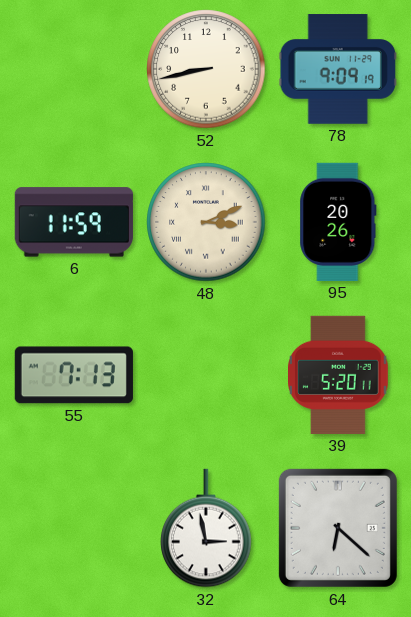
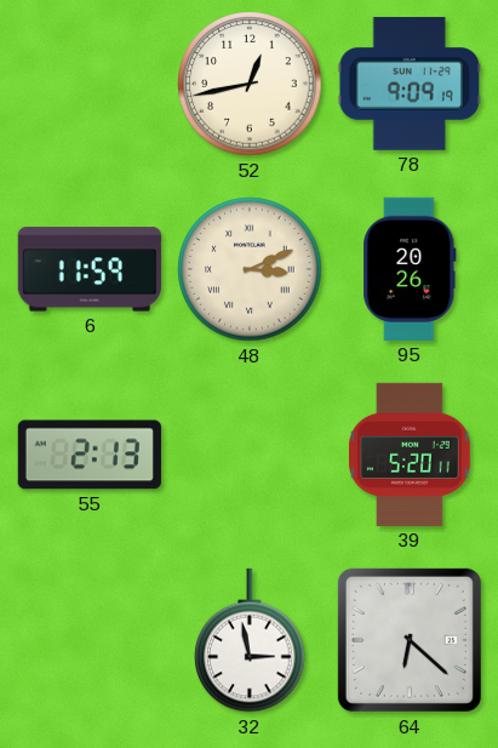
52: 8:43 -> 12:43
55: 7:13 -> 2:13
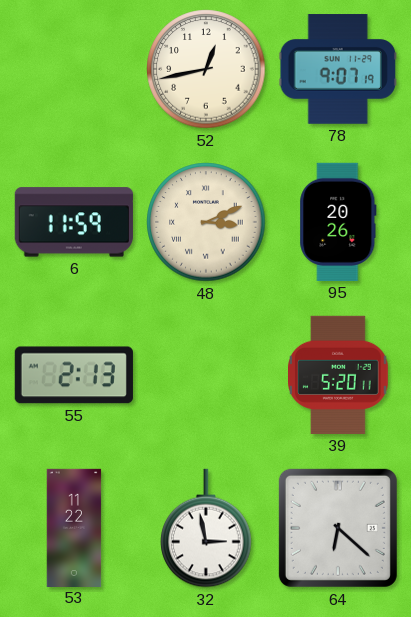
78: 9:09 -> 9:07
53: none -> 11:22
